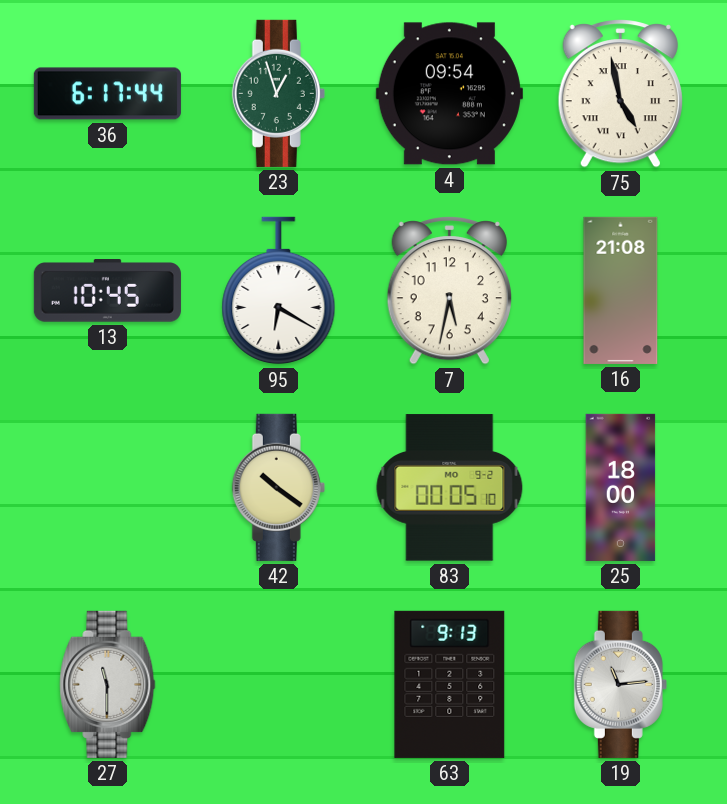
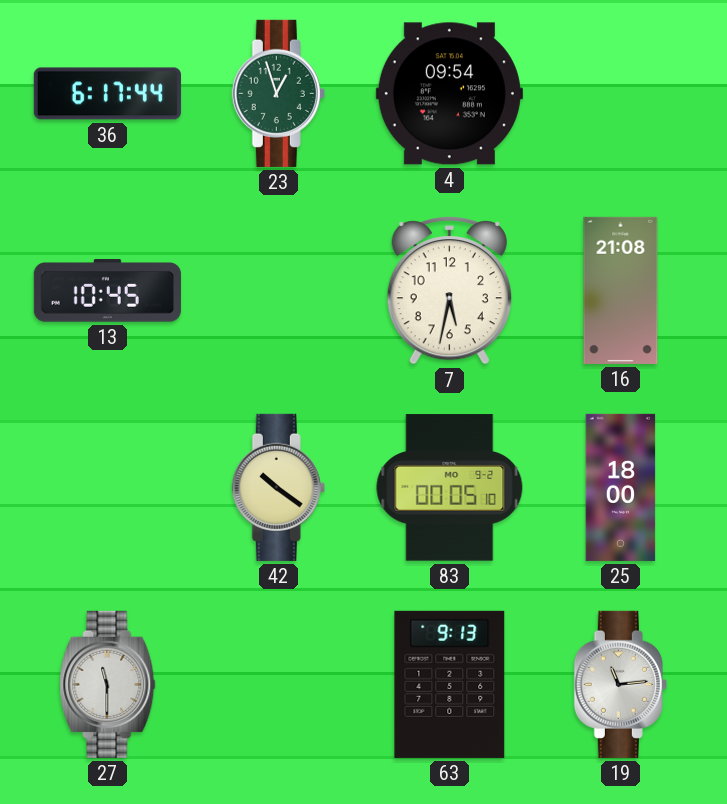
75: 4:58 -> none
95: 6:20 -> none
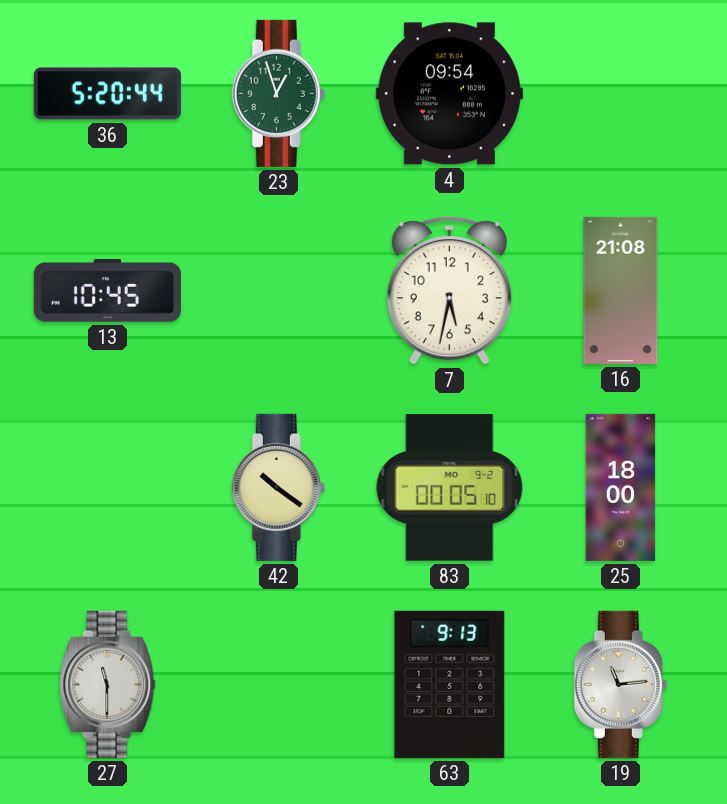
36: 6:17 -> 5:20
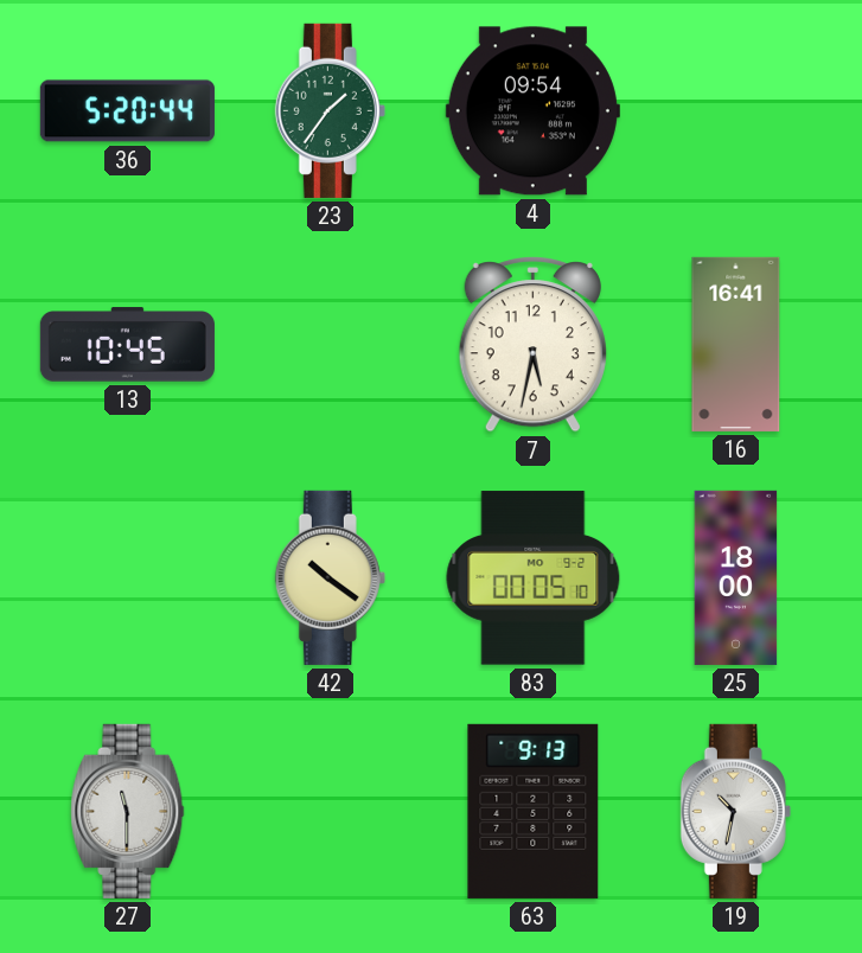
23: 12:57 -> 1:36
16: 21:08 -> 16:41
19: 11:14 -> 10:32
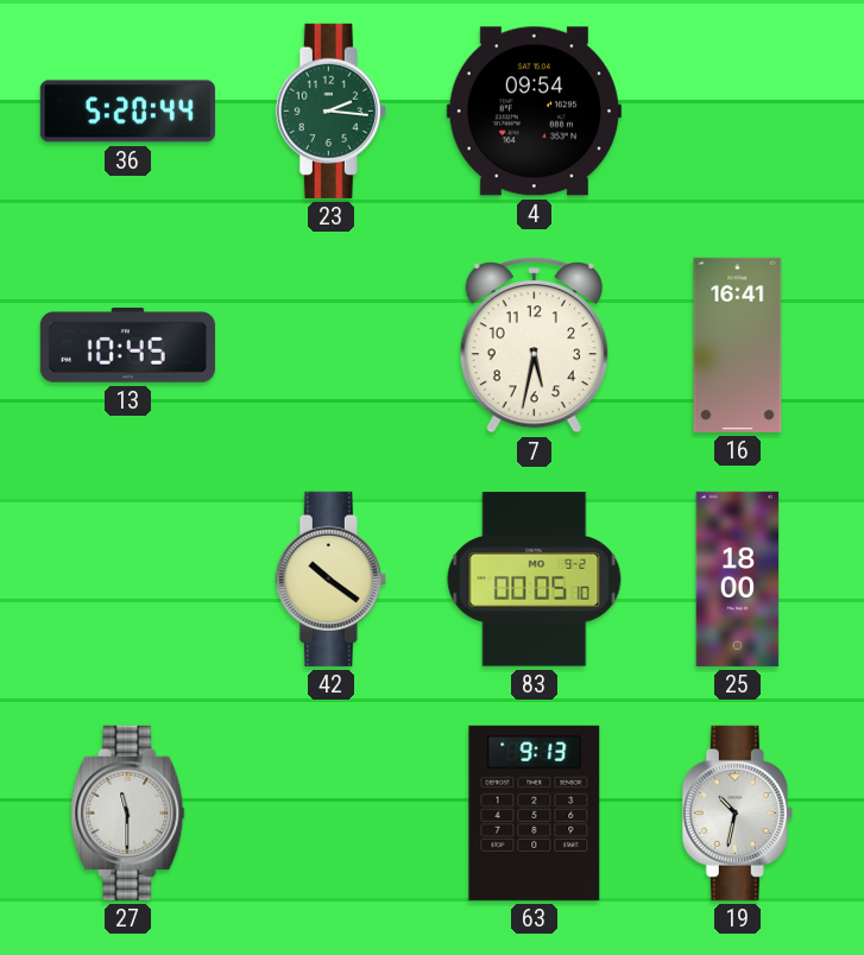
23: 1:36 -> 2:16
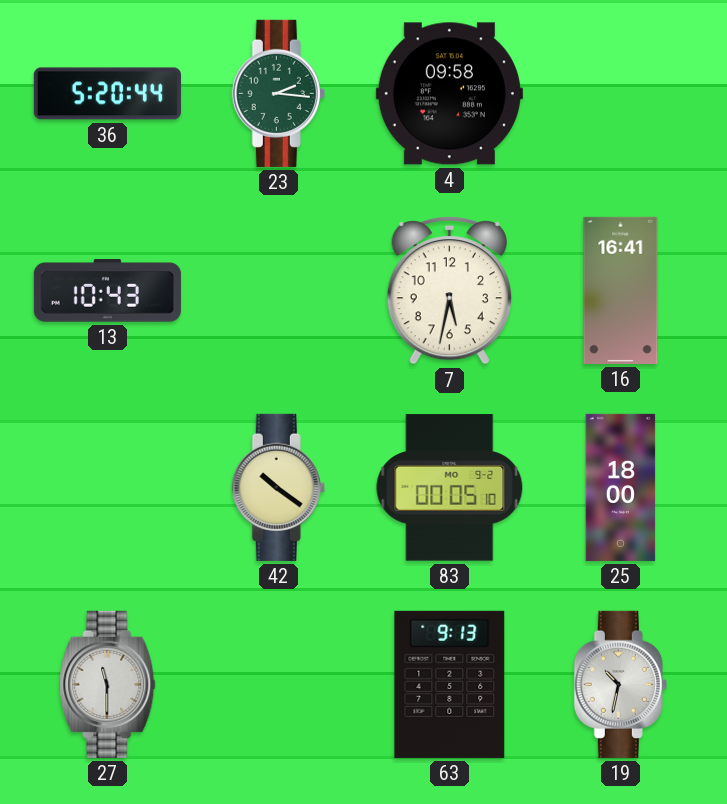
4: 09:54 -> 09:58
13: 10:45 -> 10:43
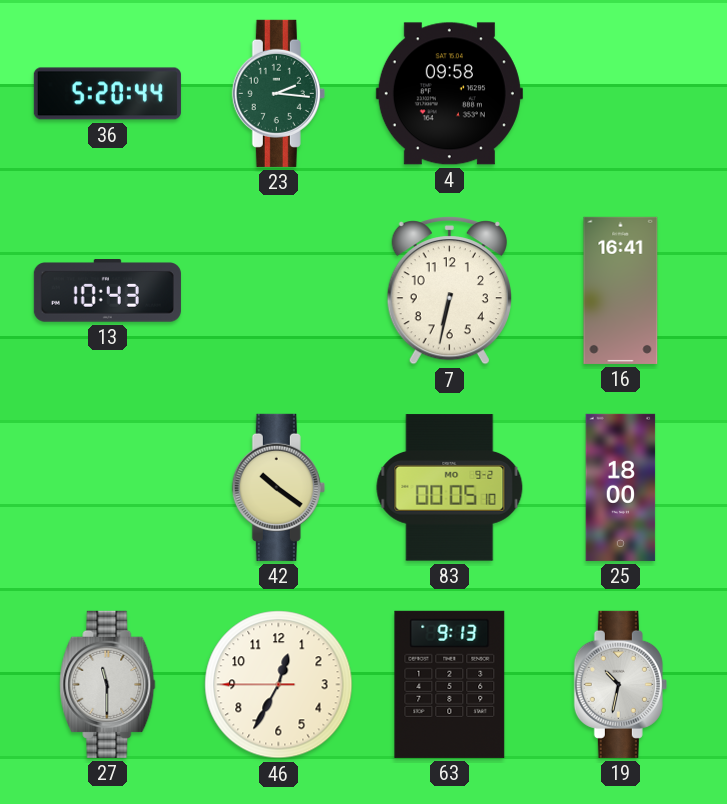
7: 5:32 -> 6:32
46: none -> 12:34
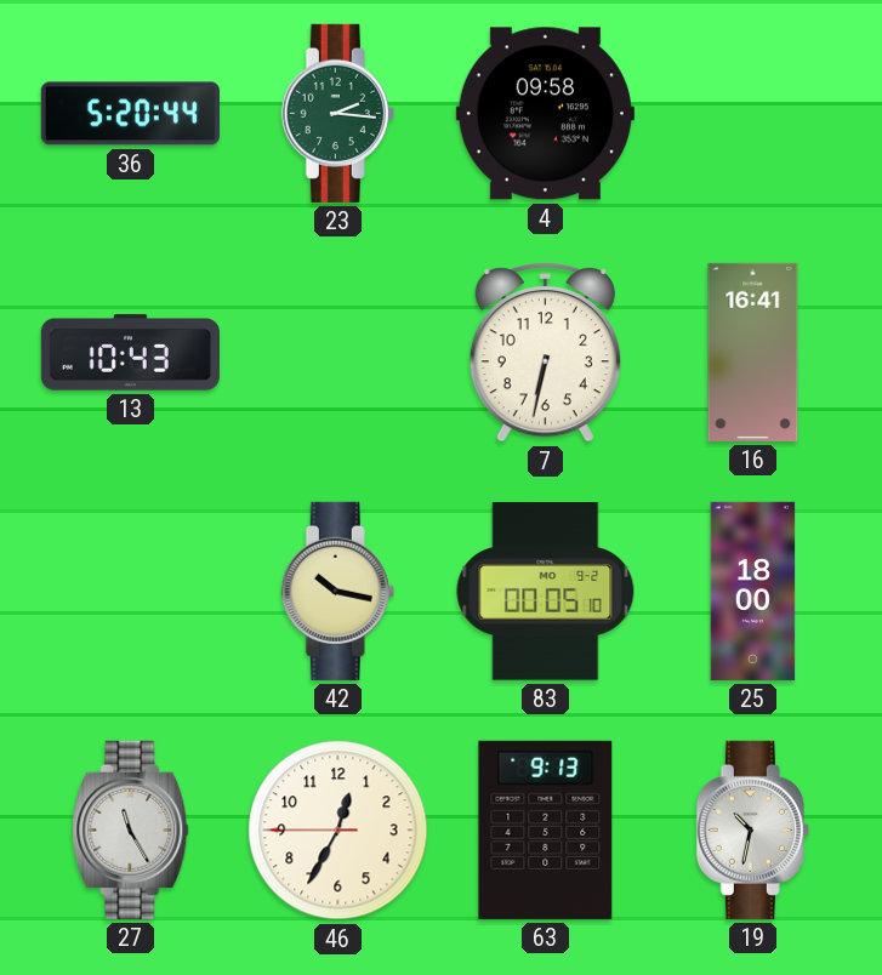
42: 10:21 -> 10:17
27: 11:30 -> 11:25
